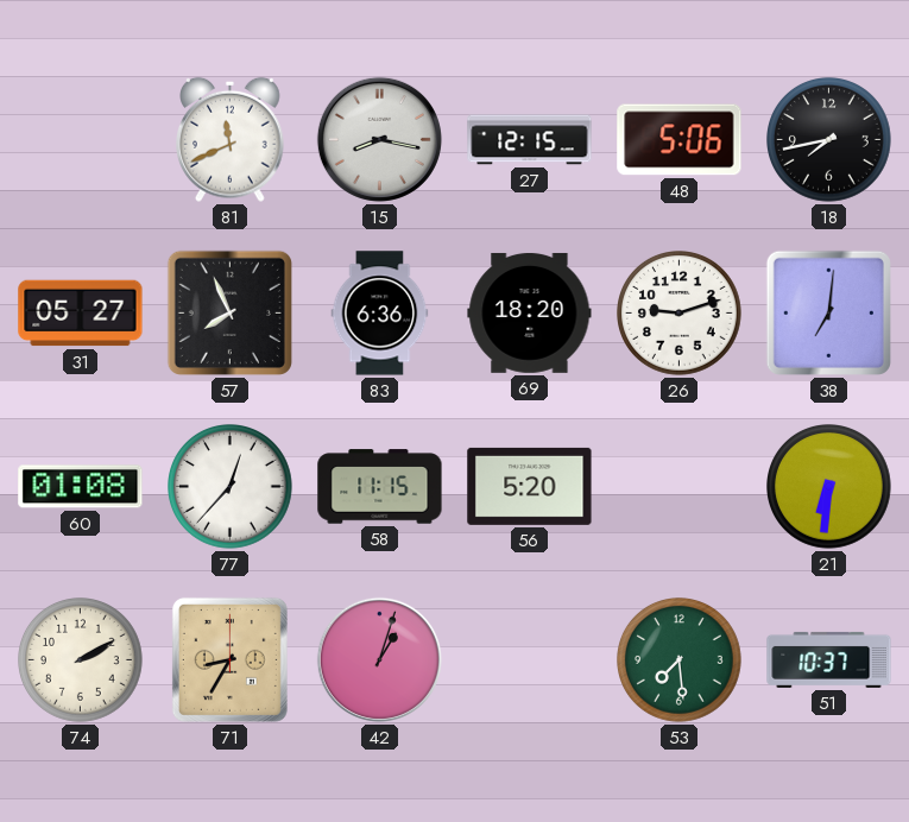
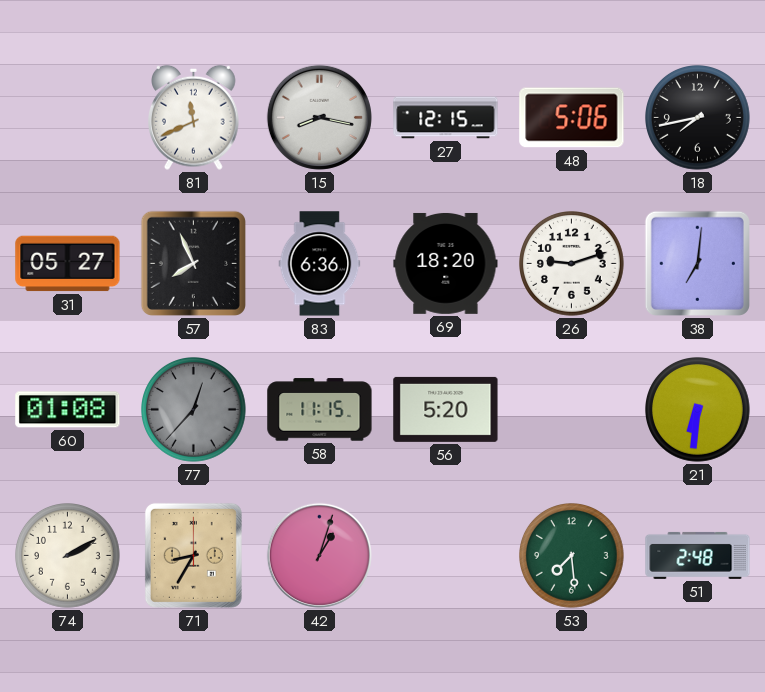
77 dial: white -> grey
51: 10:37 -> 2:48
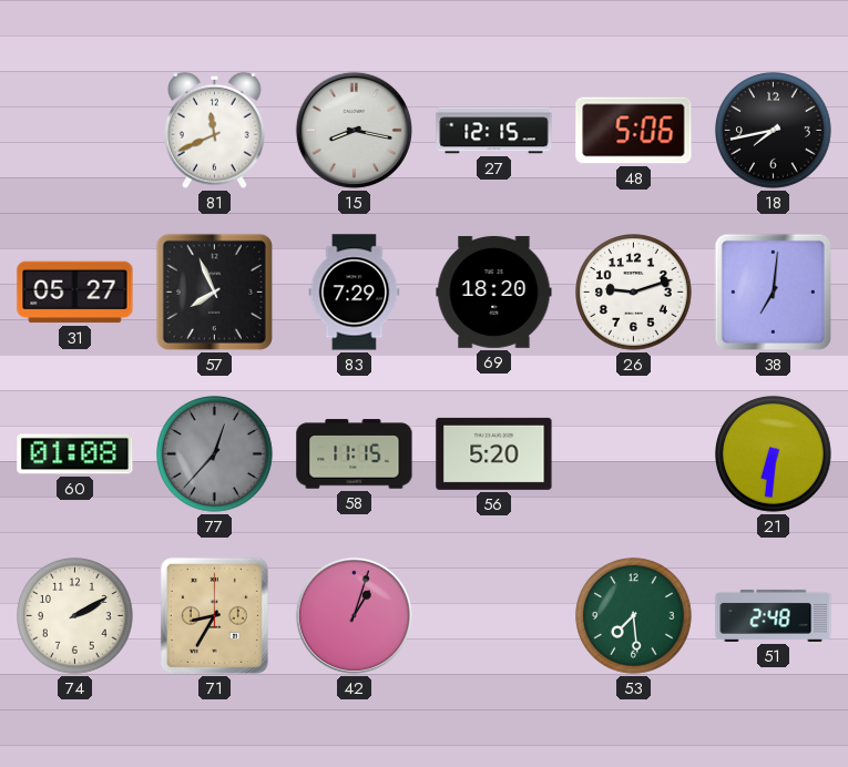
83: 6:36 -> 7:29
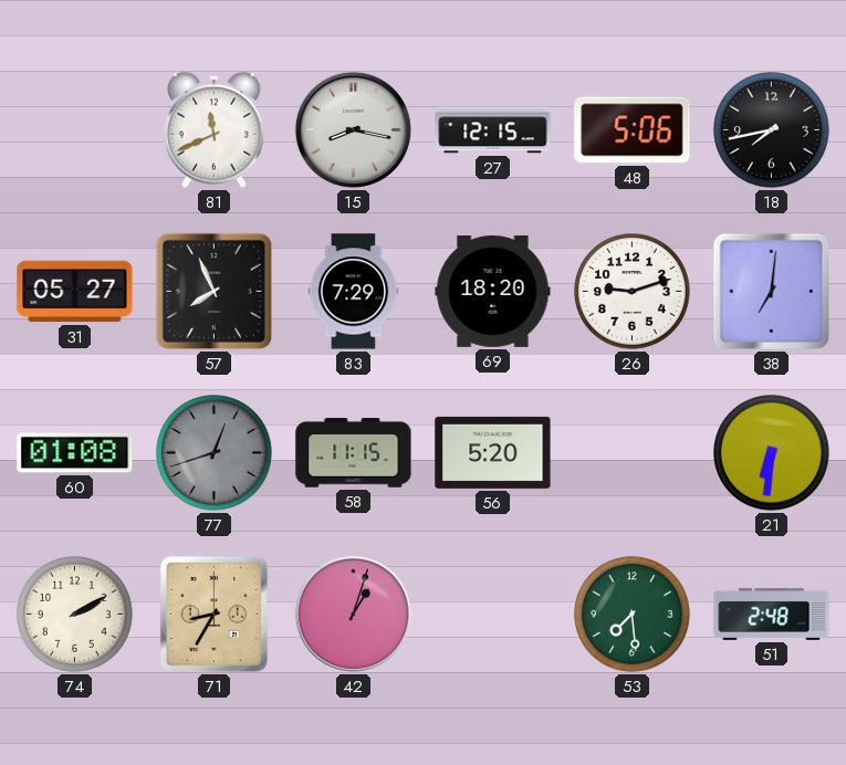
77: 12:37 -> 12:42
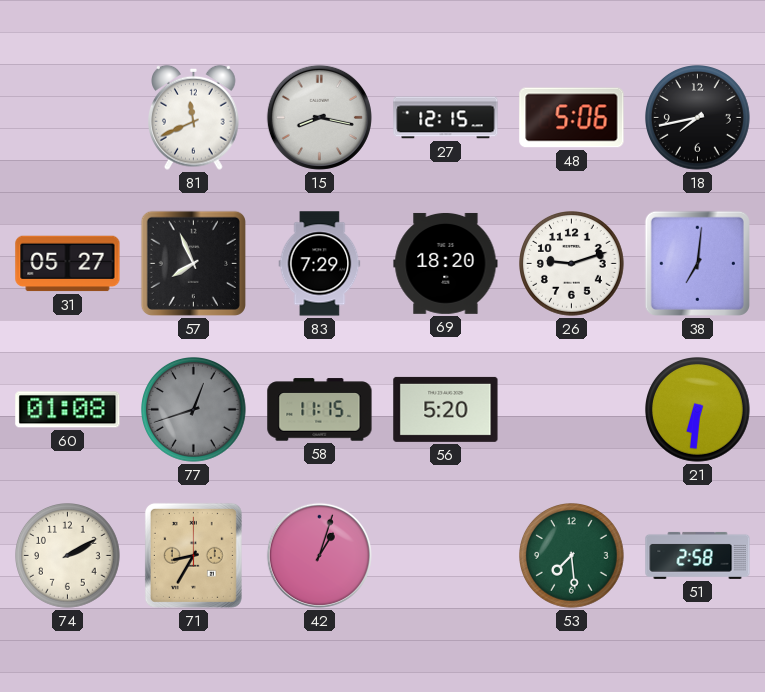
51: 2:48 -> 2:58
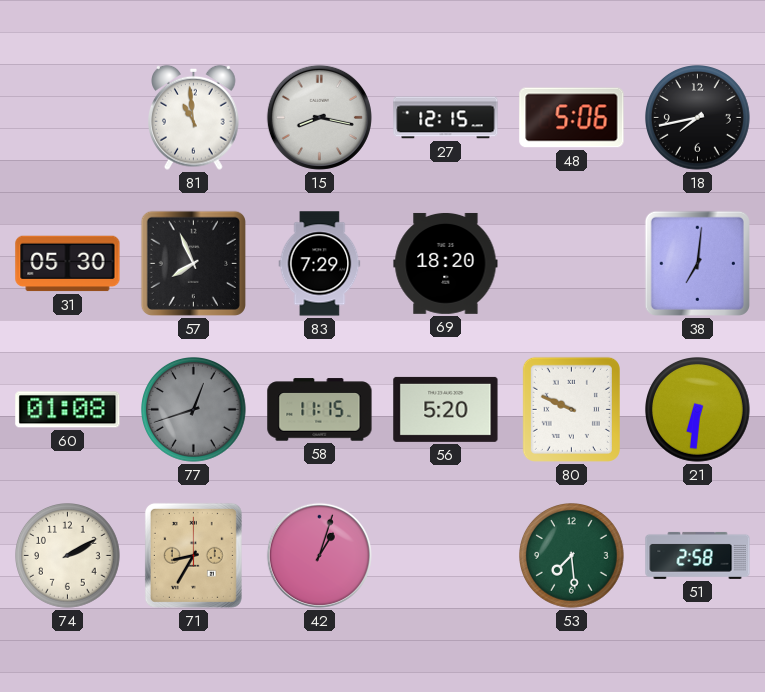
81: 11:41 -> 10:59
31: 05:27 -> 05:30
26: 9:12 -> none
80: none -> 9:49
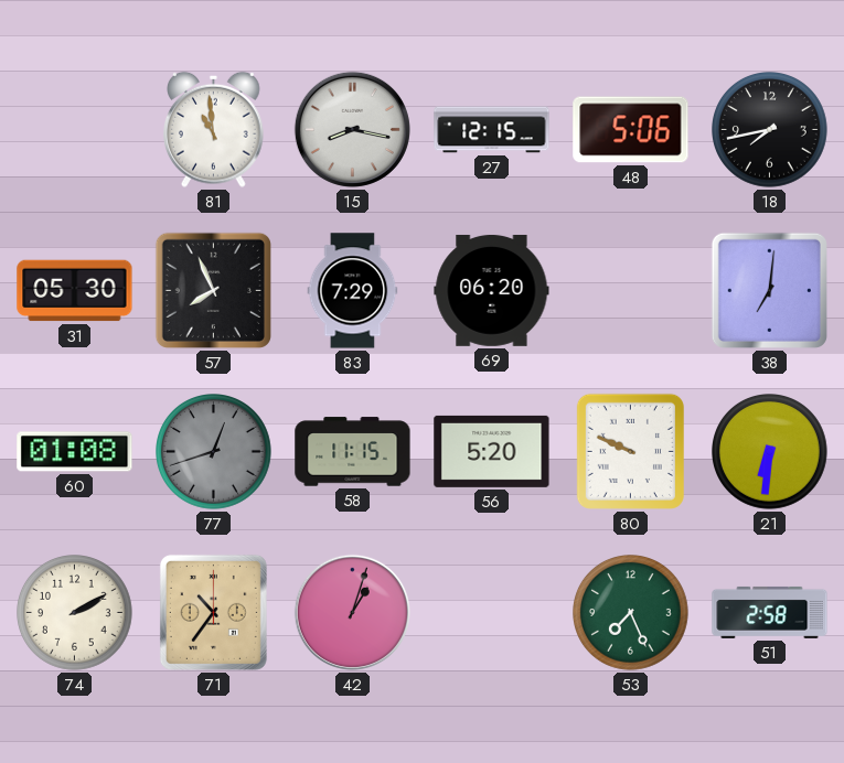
69: 18:20 -> 06:20
71: 8:35 -> 10:36
53: 7:29 -> 7:26
